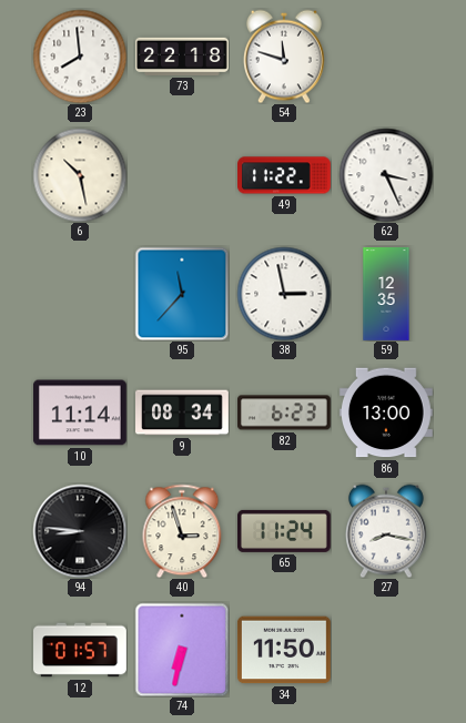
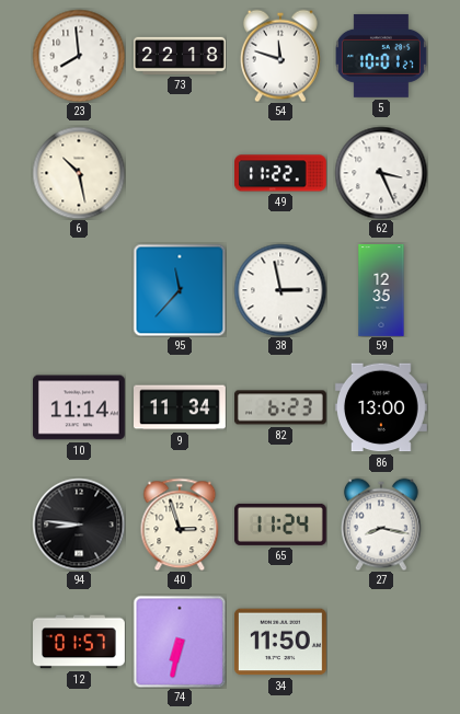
5: none -> 10:01
9: 08:34 -> 11:34
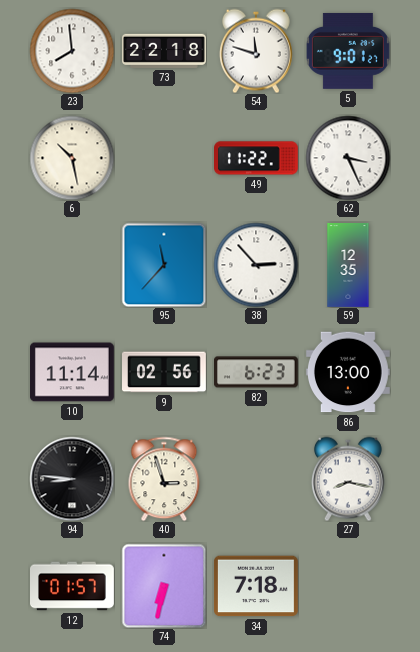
5: 10:01 -> 9:01
38: 2:58 -> 2:53
9: 11:34 -> 02:56
65: 11:24 -> none
34: 11:50 -> 7:18
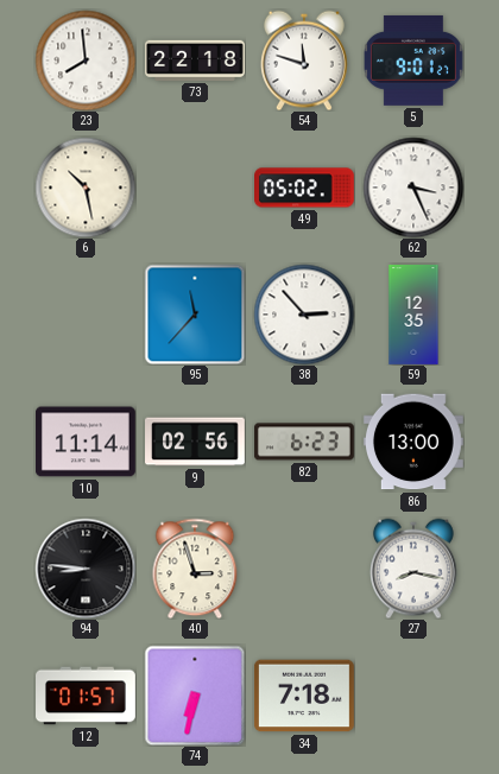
49: 11:22 -> 05:02
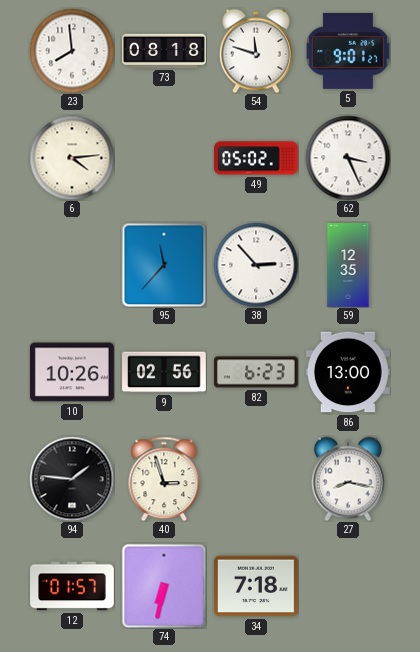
73: 22:18 -> 08:18
6: 10:28 -> 4:14
10: 11:14 -> 10:26
94: 8:46 -> 1:46
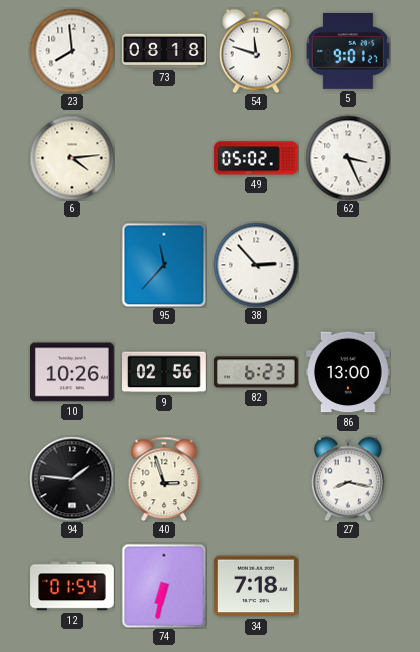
59: 12:35 -> none
12: 01:57 -> 01:54
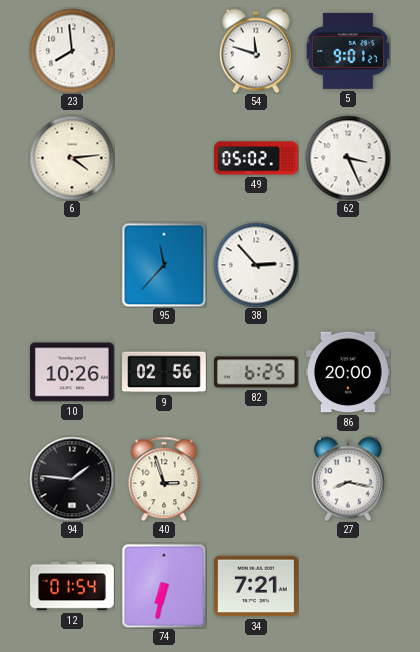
73: 08:18 -> none
82: 6:23 -> 6:25
86: 13:00 -> 20:00
34: 7:18 -> 7:21
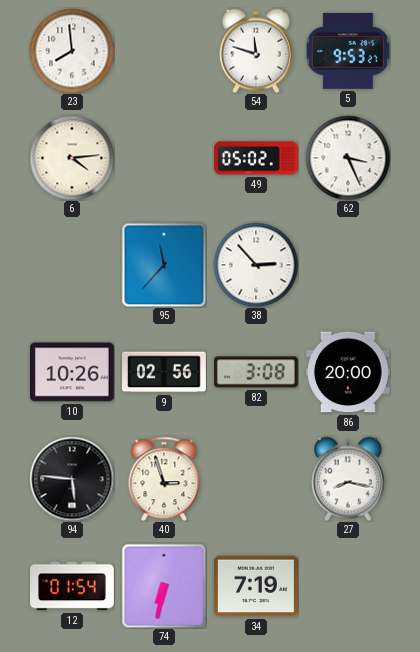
5: 9:01 -> 9:53
82: 6:25 -> 3:08
94: 1:46 -> 5:46
34: 7:21 -> 7:19
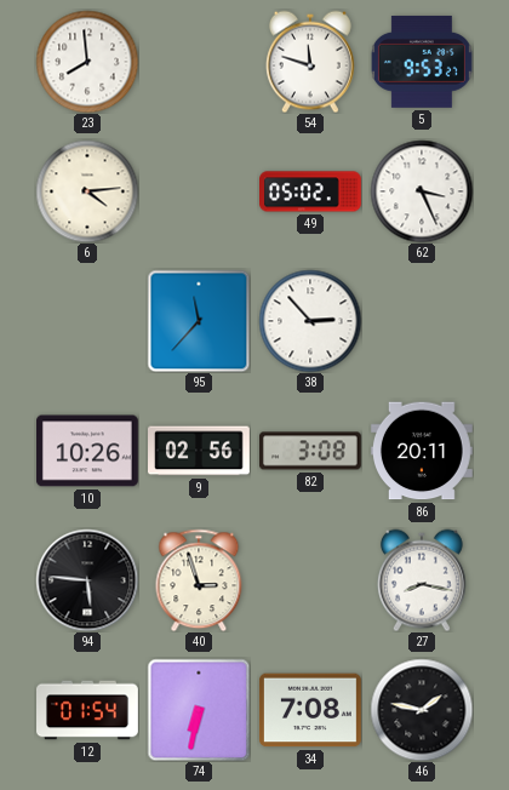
86: 20:00 -> 20:11
34: 7:19 -> 7:08
46: none -> 1:47
